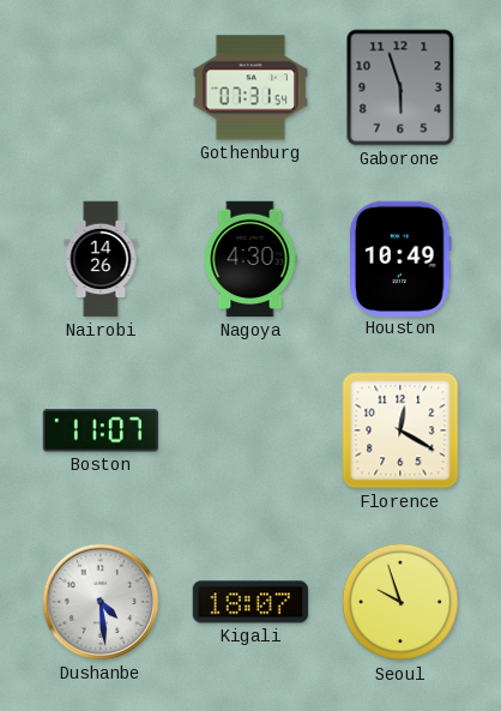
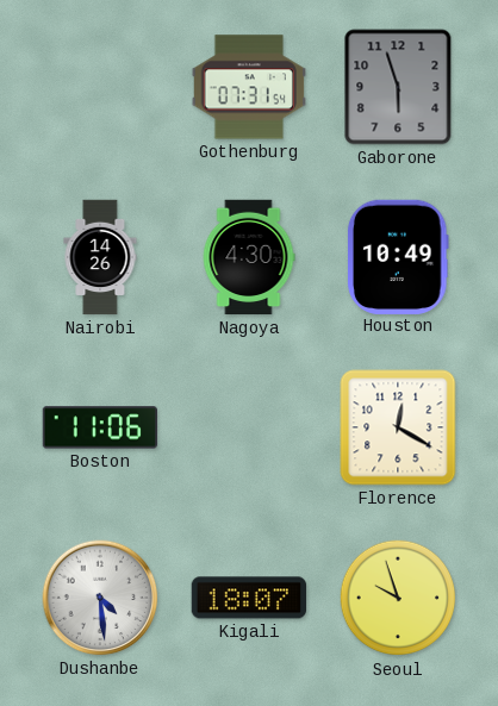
Boston: 11:07 -> 11:06
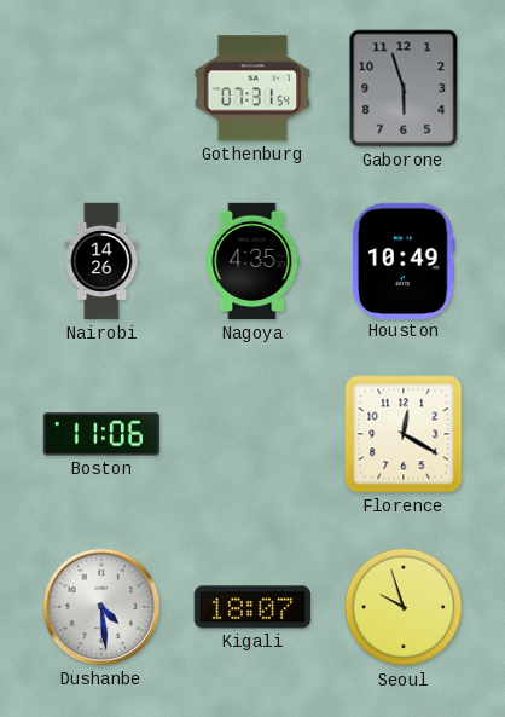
Nagoya: 4:30 -> 4:35
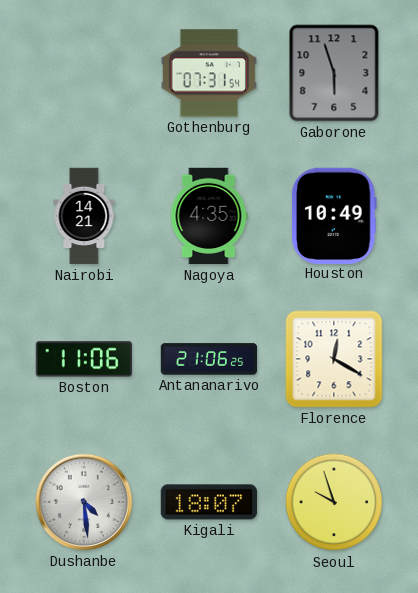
Nairobi: 14:26 -> 14:21
Antananarivo: none -> 21:06
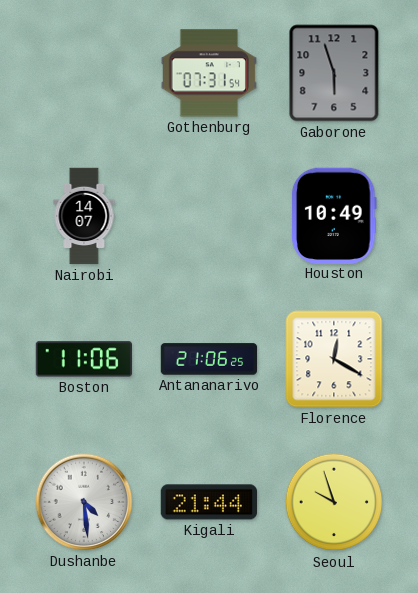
Nairobi: 14:21 -> 14:07
Nagoya: 4:35 -> none
Kigali: 18:07 -> 21:44
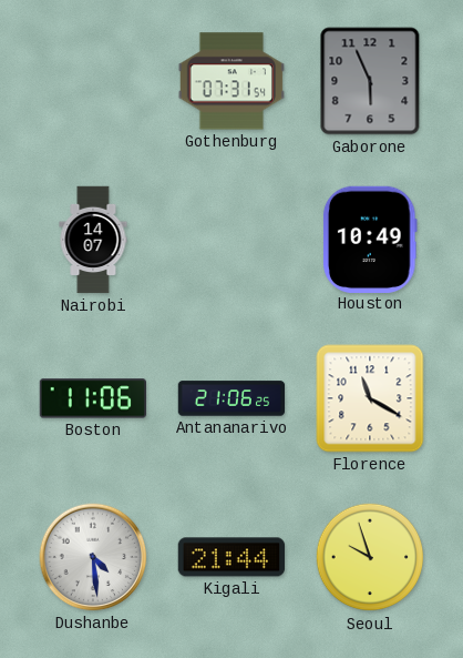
Gaborone: 5:57 -> 5:56
Florence: 12:20 -> 11:20
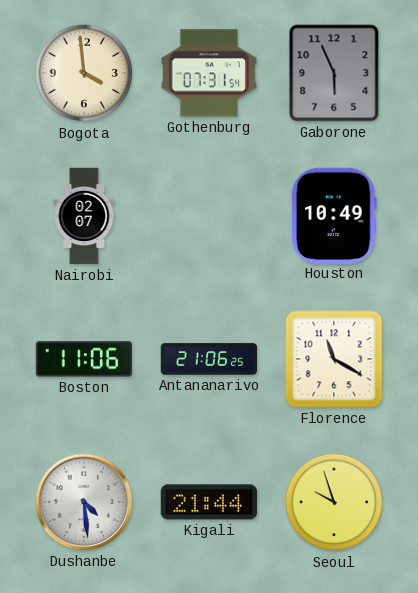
Bogota: none -> 3:59
Nairobi: 14:07 -> 02:07
